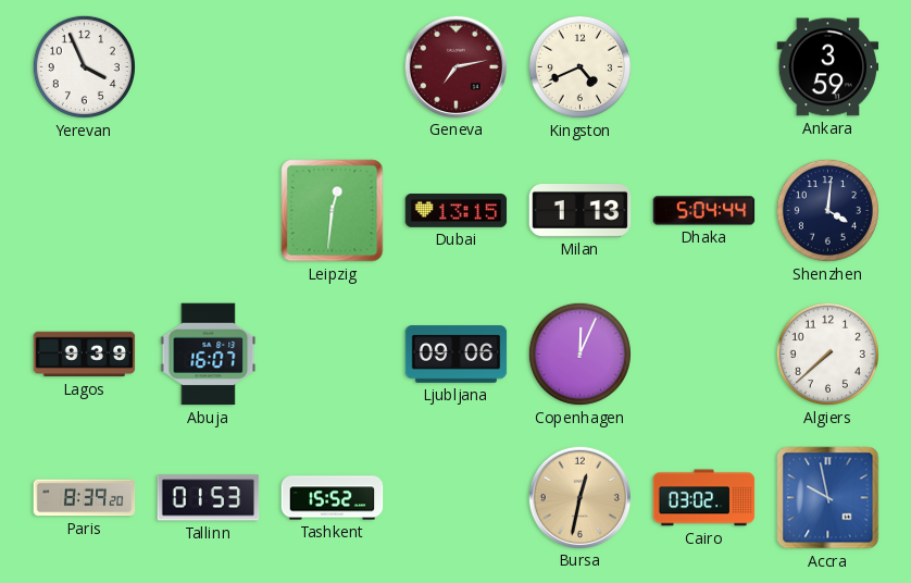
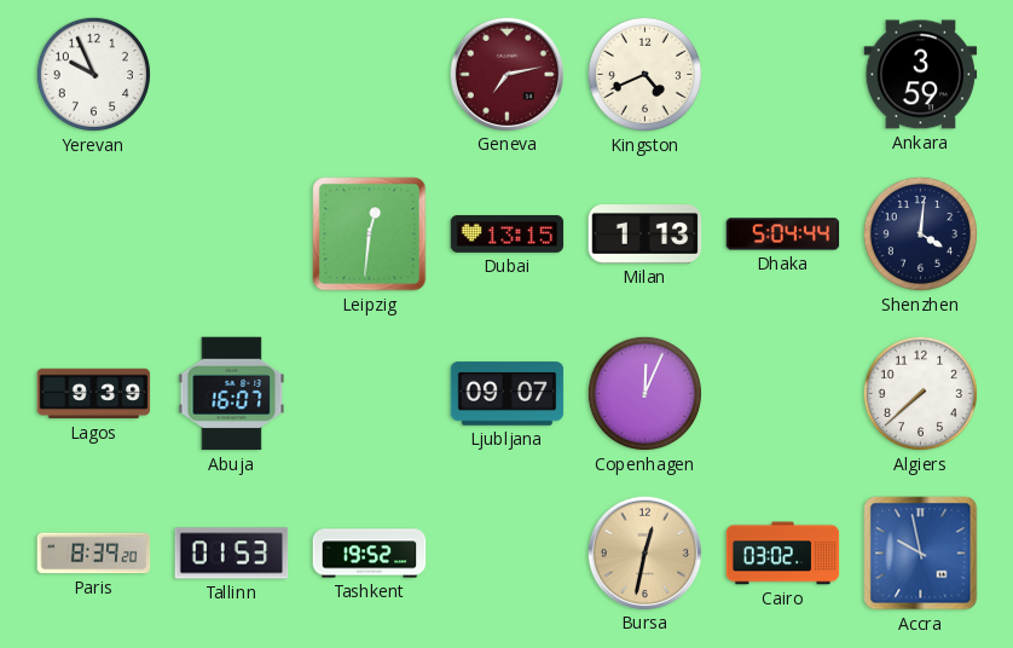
Yerevan: 3:56 -> 9:56
Ljubljana: 09:06 -> 09:07
Tashkent: 15:52 -> 19:52
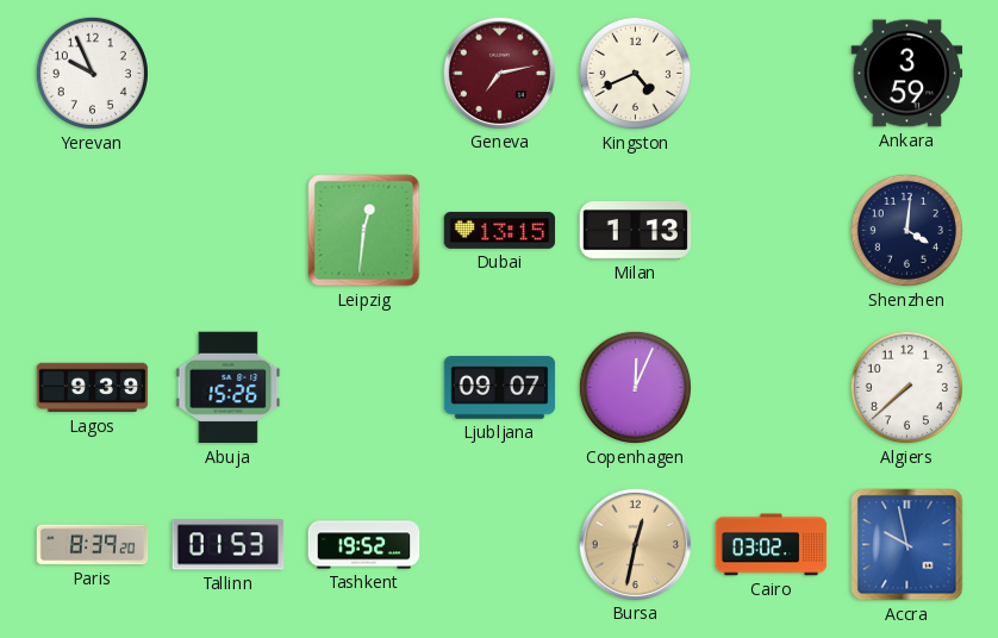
Dhaka: 5:04 -> none
Abuja: 16:07 -> 15:26
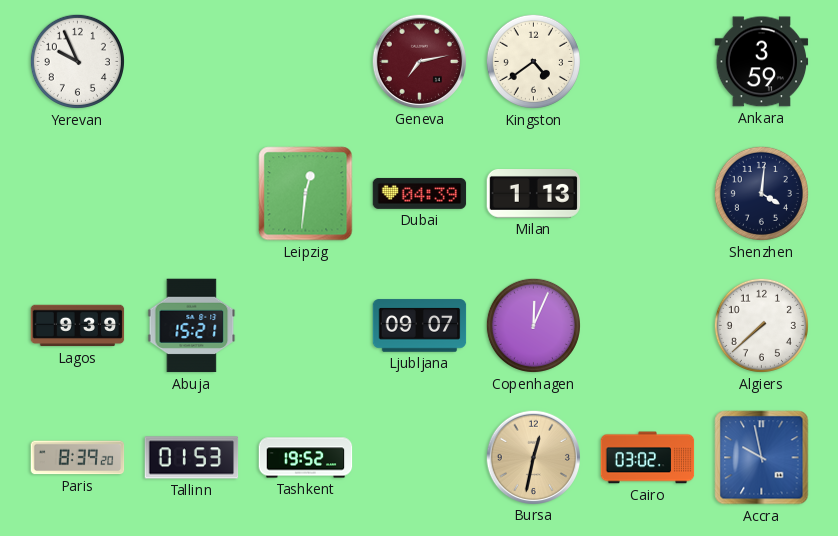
Kingston: 4:41 -> 4:39
Dubai: 13:15 -> 04:39
Abuja: 15:26 -> 15:21
